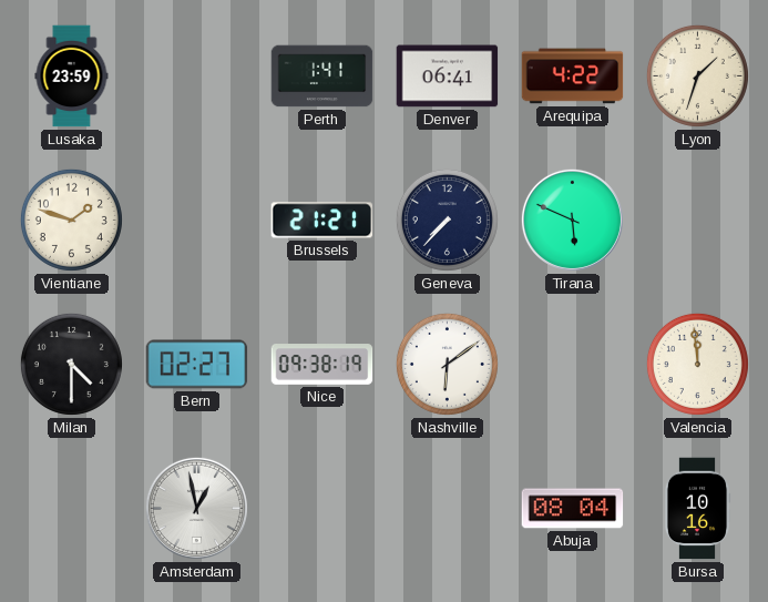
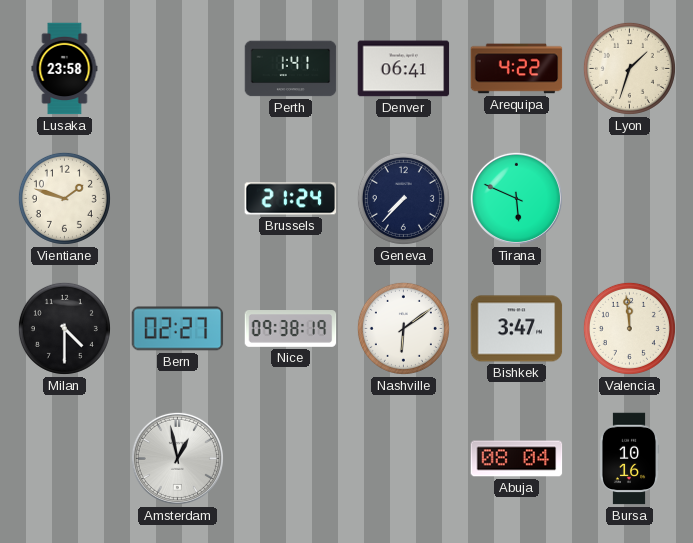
Lusaka: 23:59 -> 23:58
Brussels: 21:21 -> 21:24
Bishkek: none -> 3:47
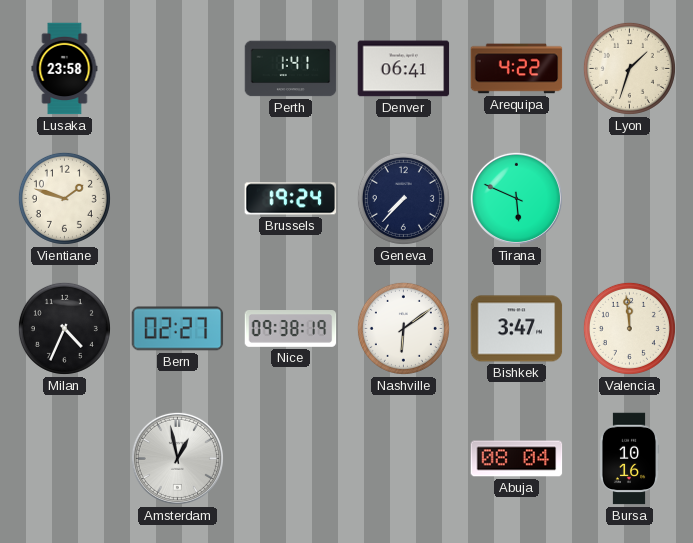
Brussels: 21:24 -> 19:24
Milan: 4:30 -> 4:34
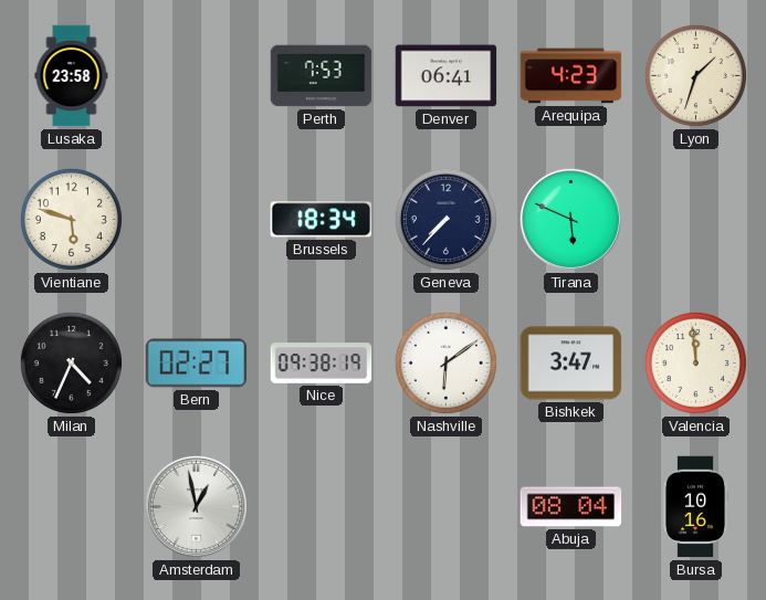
Perth: 1:41 -> 7:53
Arequipa: 4:22 -> 4:23
Vientiane: 1:48 -> 5:48
Brussels: 19:24 -> 18:34
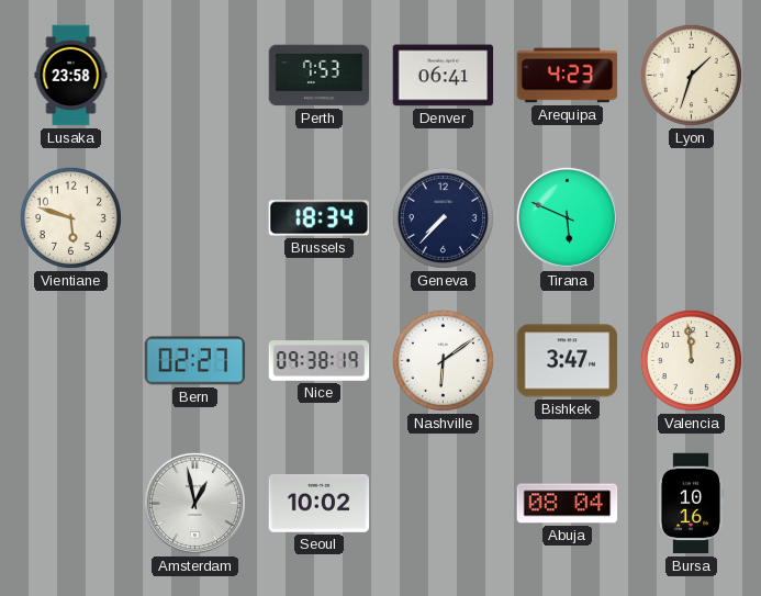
Milan: 4:34 -> none
Seoul: none -> 10:02
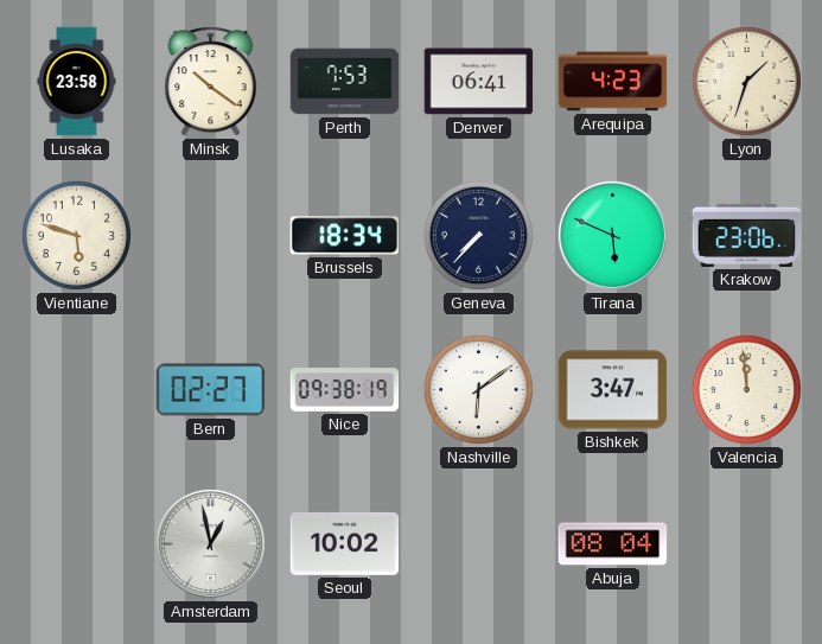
Minsk: none -> 10:21
Krakow: none -> 23:06
Bursa: 10:16 -> none
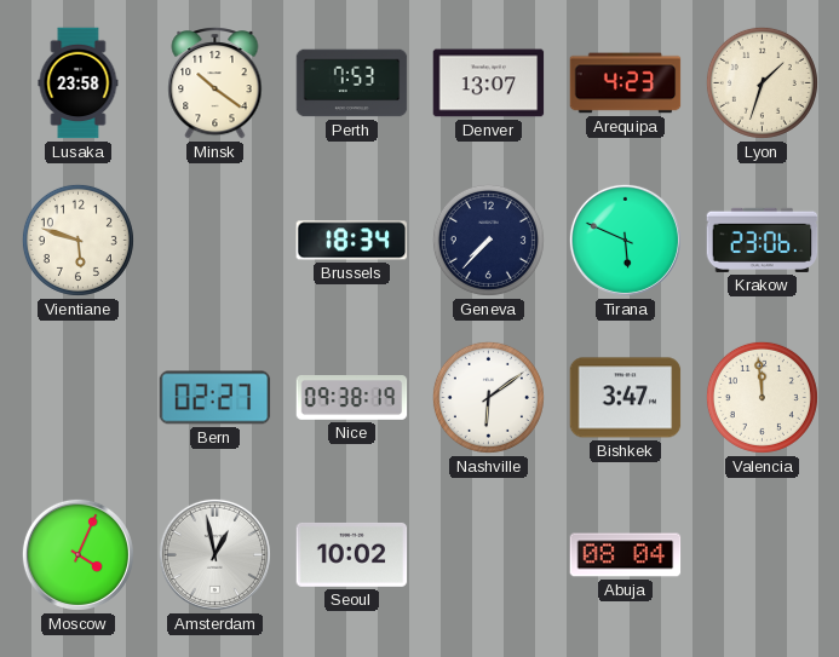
Denver: 06:41 -> 13:07
Moscow: none -> 4:04
